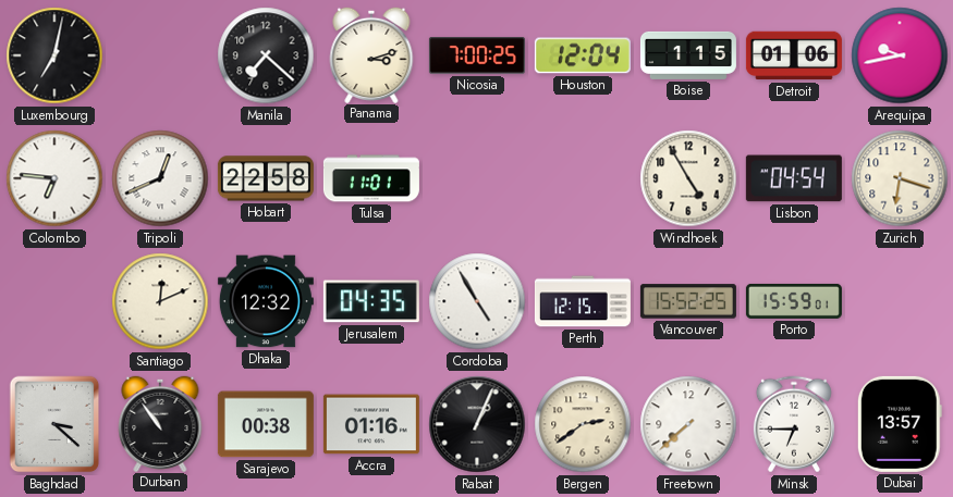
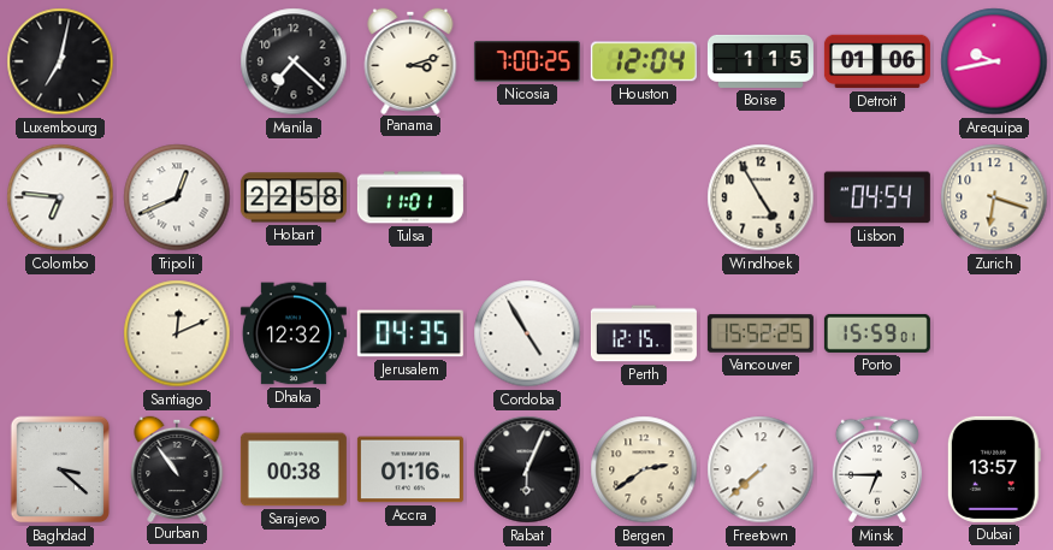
Rabat: 1:04 -> 6:04
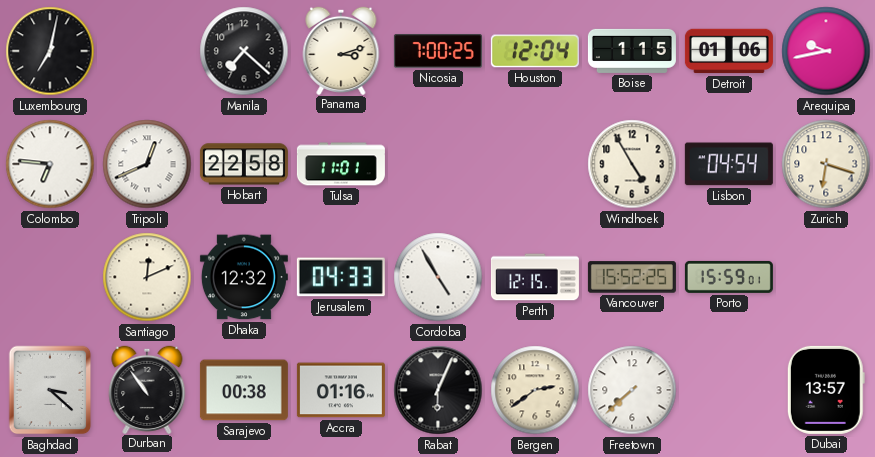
Jerusalem: 04:35 -> 04:33
Minsk: 6:45 -> none
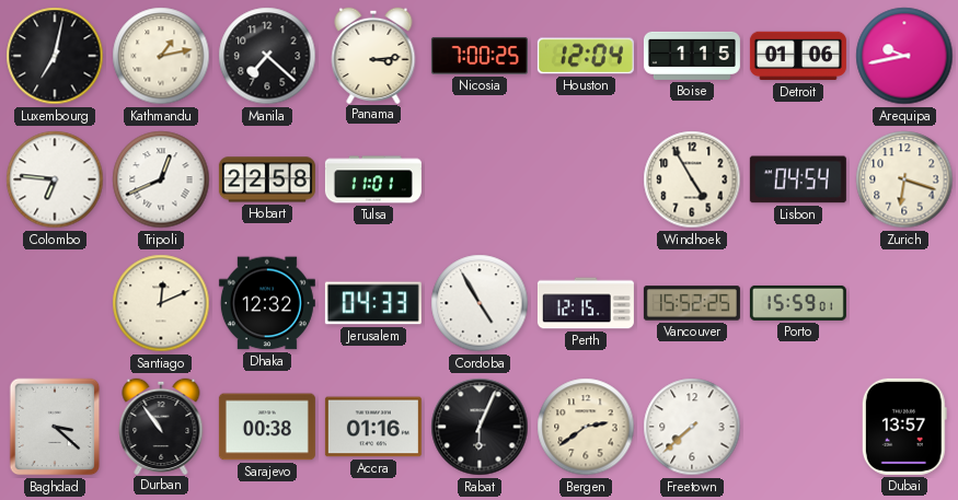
Kathmandu: none -> 1:13
Panama: 3:12 -> 3:14
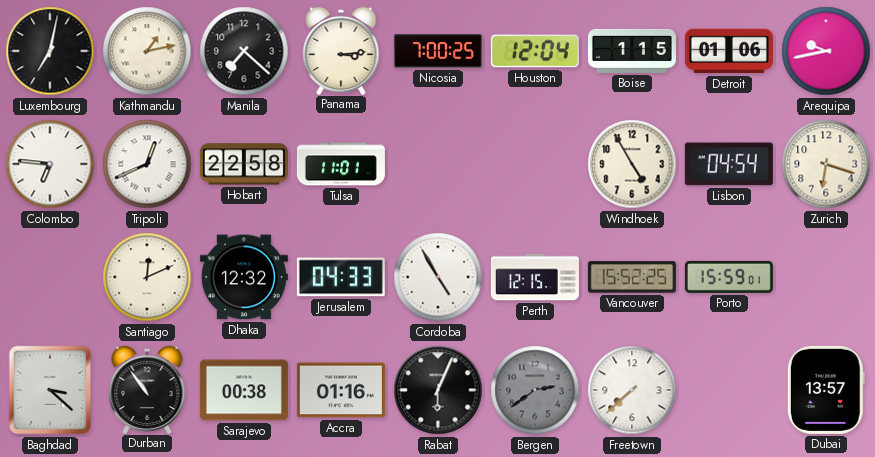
Bergen dial: cream -> grey
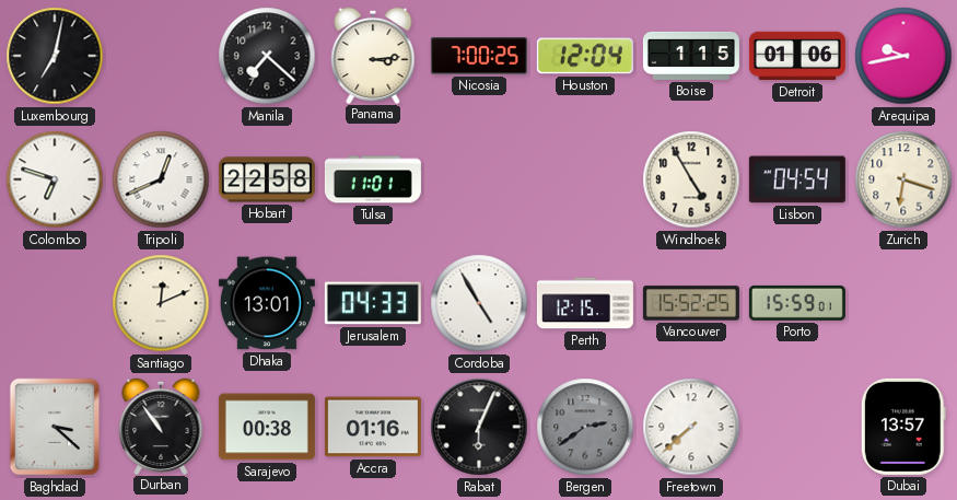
Kathmandu: 1:13 -> none
Colombo: 6:46 -> 6:48
Dhaka: 12:32 -> 13:01
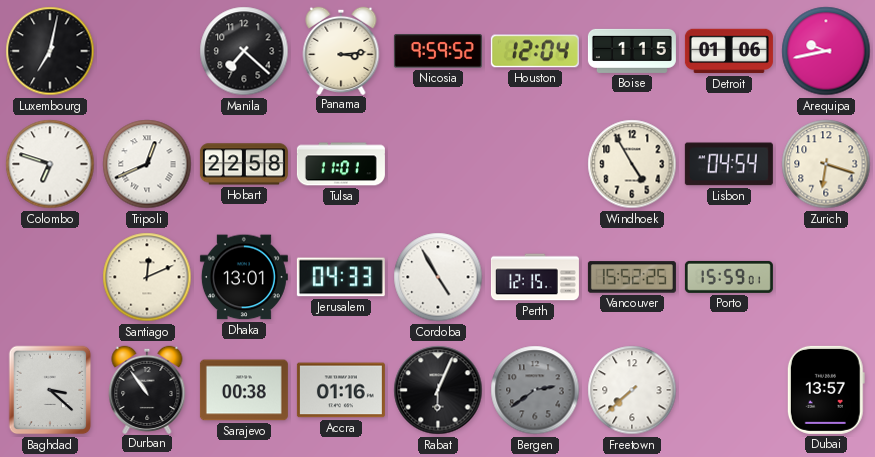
Nicosia: 7:00 -> 9:59
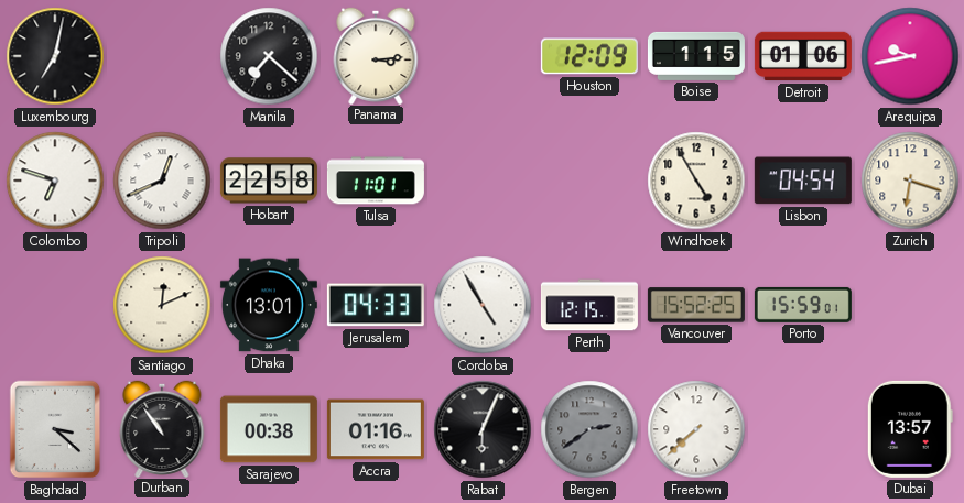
Nicosia: 9:59 -> none
Houston: 12:04 -> 12:09
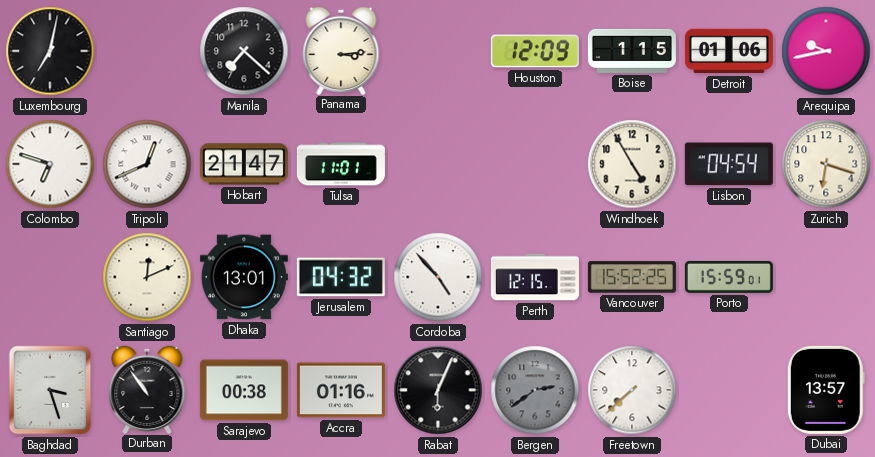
Hobart: 22:58 -> 21:47
Jerusalem: 04:33 -> 04:32
Cordoba: 4:55 -> 4:53
Baghdad: 3:22 -> 3:27
